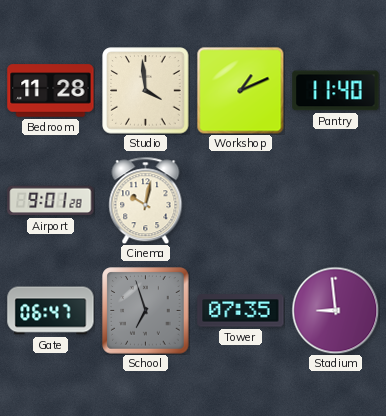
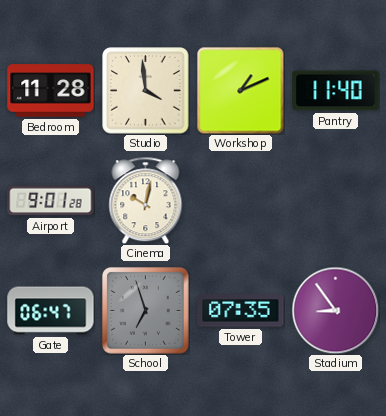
Stadium: 8:59 -> 8:54
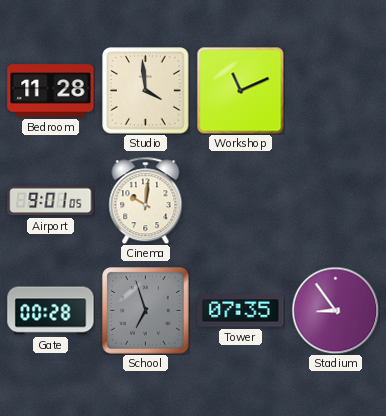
Workshop: 1:11 -> 11:11
Pantry: 11:40 -> none
Airport: 9:01:28 -> 9:01:05
Cinema: 10:02 -> 10:01
Gate: 06:47 -> 00:28
